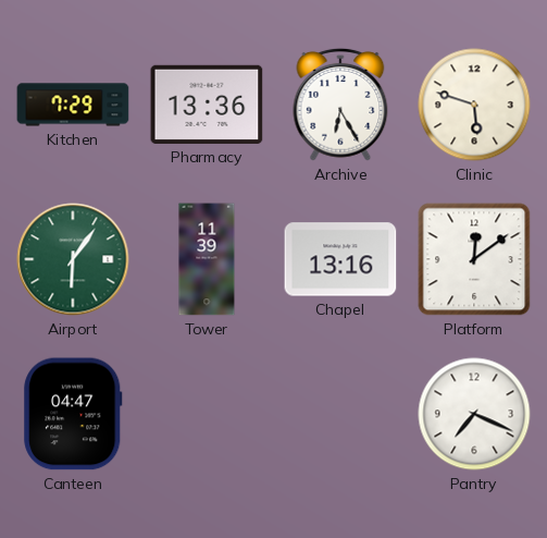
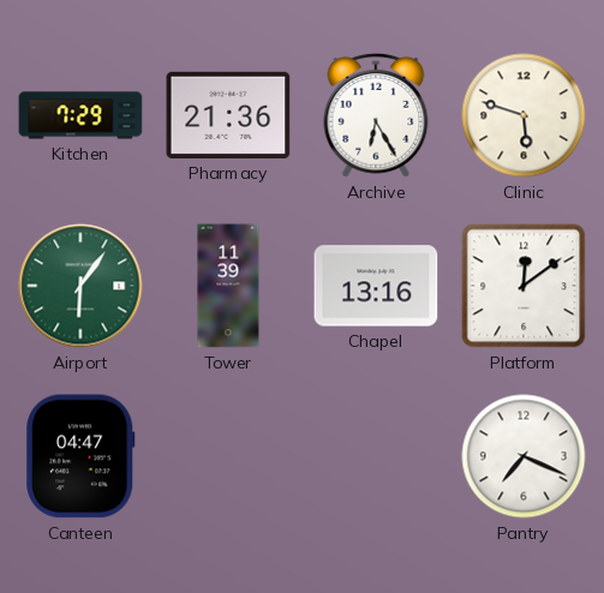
Pharmacy: 13:36 -> 21:36
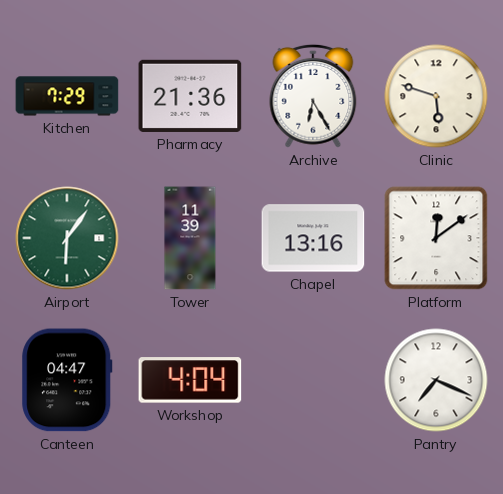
Workshop: none -> 4:04
